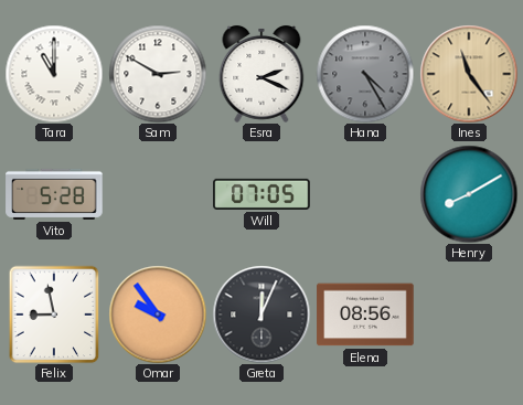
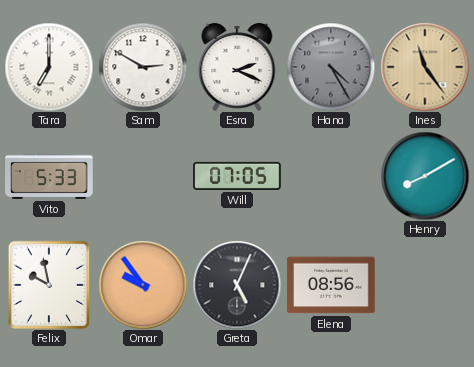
Tara: 11:00 -> 7:00
Vito: 5:28 -> 5:33
Felix: 8:58 -> 9:58
Greta: 12:04 -> 5:04
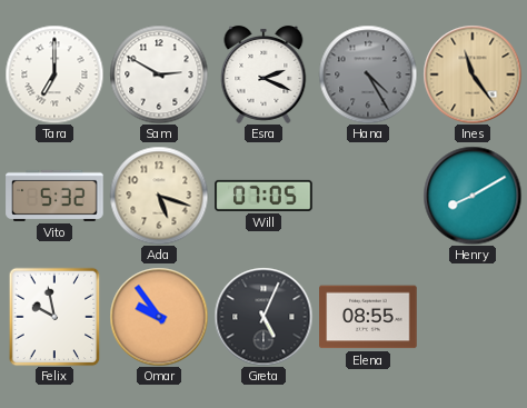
Vito: 5:33 -> 5:32
Ada: none -> 5:18
Elena: 08:56 -> 08:55
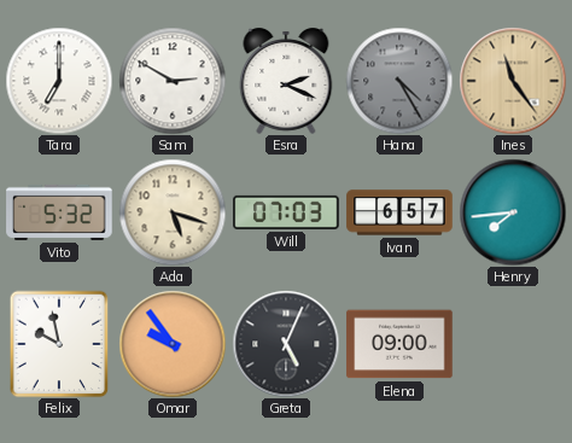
Will: 07:05 -> 07:03
Ivan: none -> 6:57
Henry: 8:10 -> 7:44
Elena: 08:55 -> 09:00
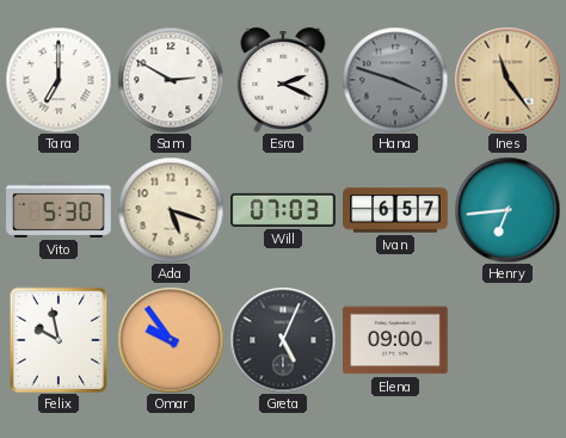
Hana: 4:25 -> 3:48
Vito: 5:32 -> 5:30
Henry: 7:44 -> 6:44
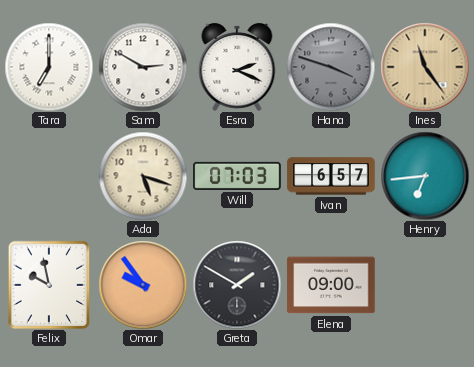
Vito: 5:30 -> none
Greta: 5:04 -> 1:50
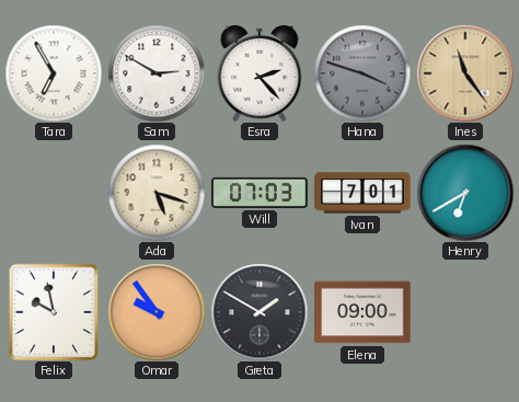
Tara: 7:00 -> 6:55
Esra: 2:19 -> 2:23
Ivan: 6:57 -> 7:01
Henry: 6:44 -> 6:40
